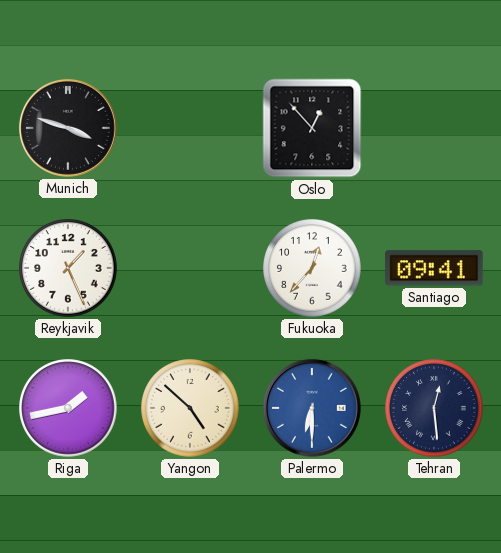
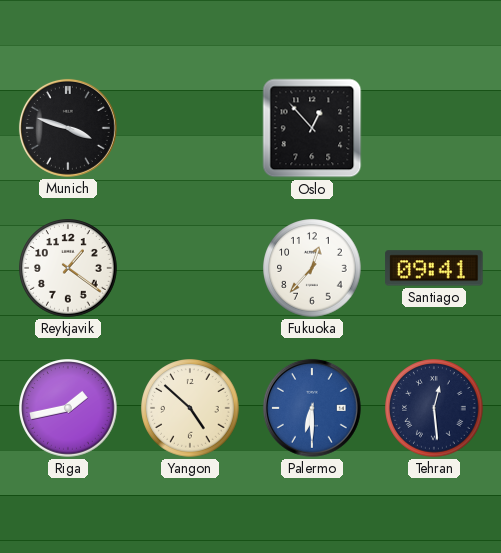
Reykjavik: 1:26 -> 1:21
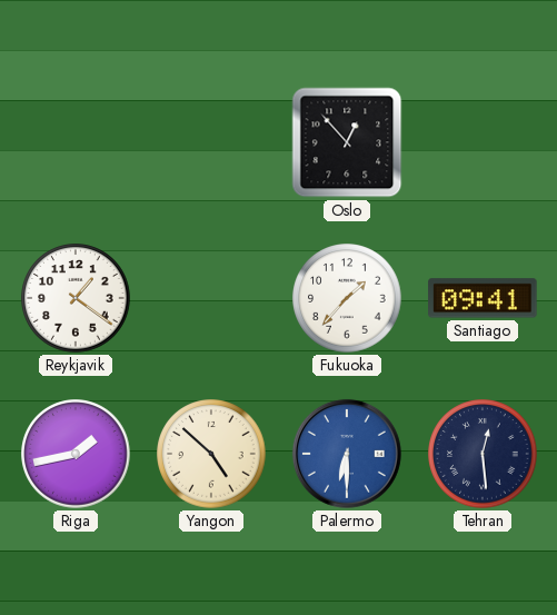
Munich: 3:48 -> none
Fukuoka: 12:37 -> 1:37
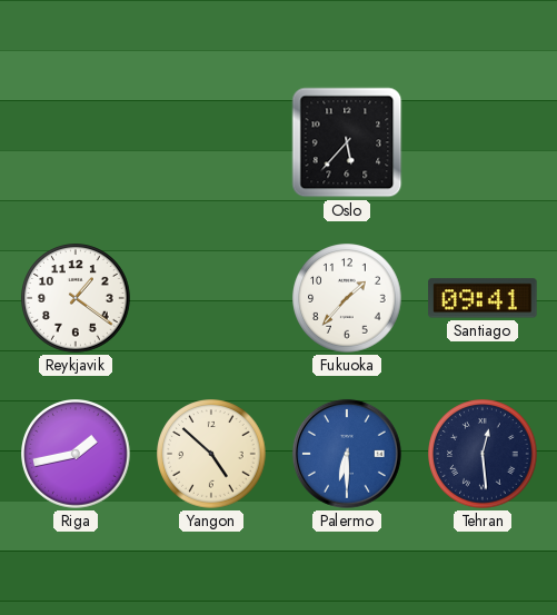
Oslo: 12:53 -> 5:37
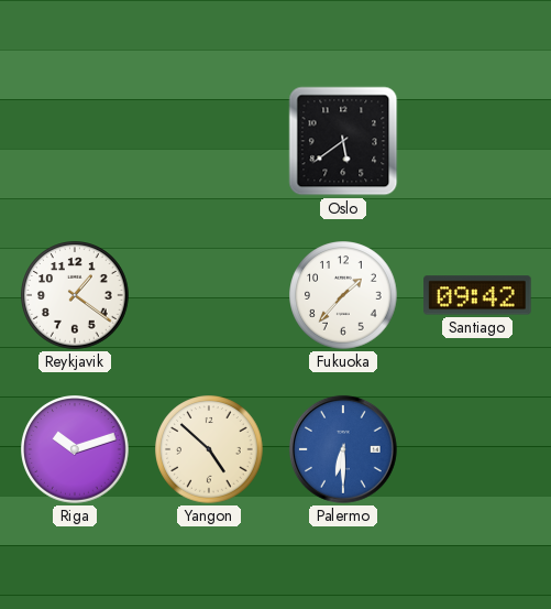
Oslo: 5:37 -> 5:39
Santiago: 09:41 -> 09:42
Riga: 1:43 -> 10:12
Tehran: 12:29 -> none
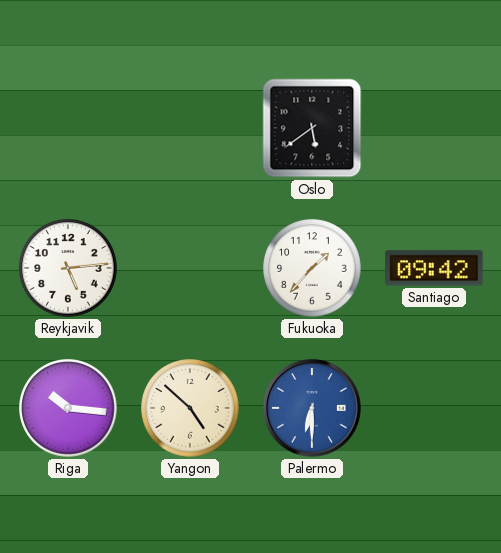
Reykjavik: 1:21 -> 5:14
Riga: 10:12 -> 10:16
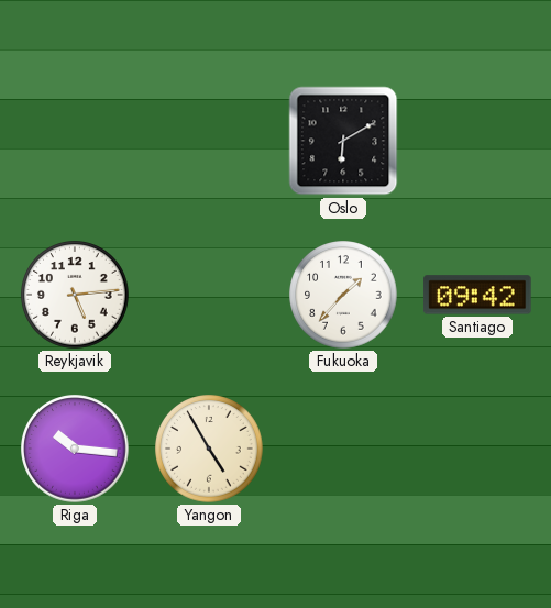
Oslo: 5:39 -> 6:10
Yangon: 4:52 -> 4:55
Palermo: 6:30 -> none
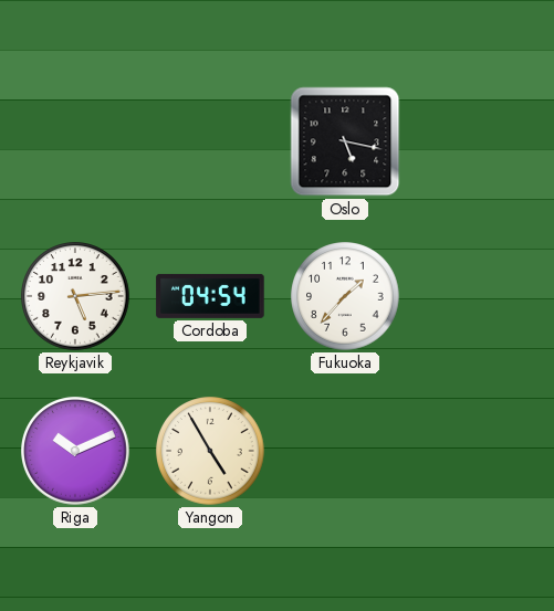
Oslo: 6:10 -> 5:17
Cordoba: none -> 04:54
Santiago: 09:42 -> none
Riga: 10:16 -> 10:11
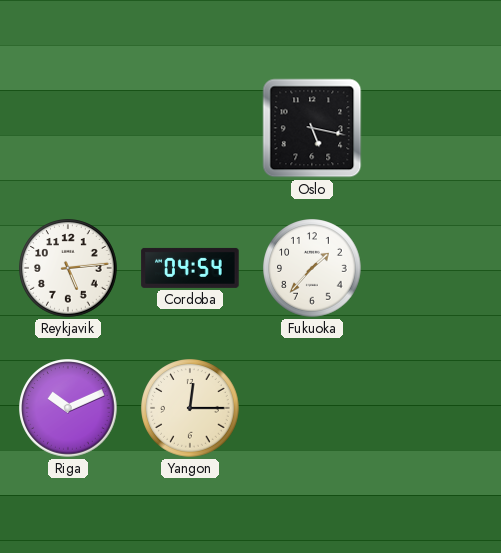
Yangon: 4:55 -> 12:15
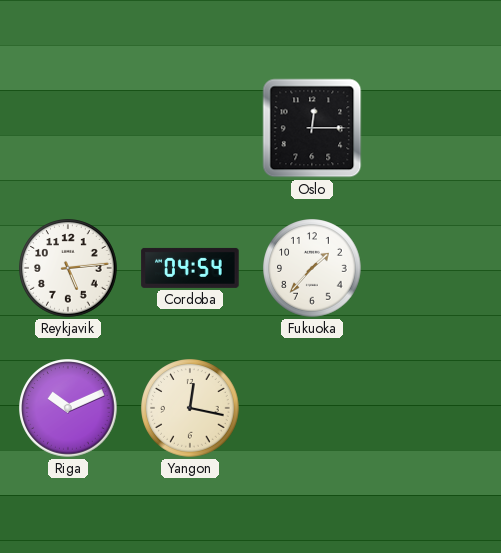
Oslo: 5:17 -> 12:15
Yangon: 12:15 -> 12:17
